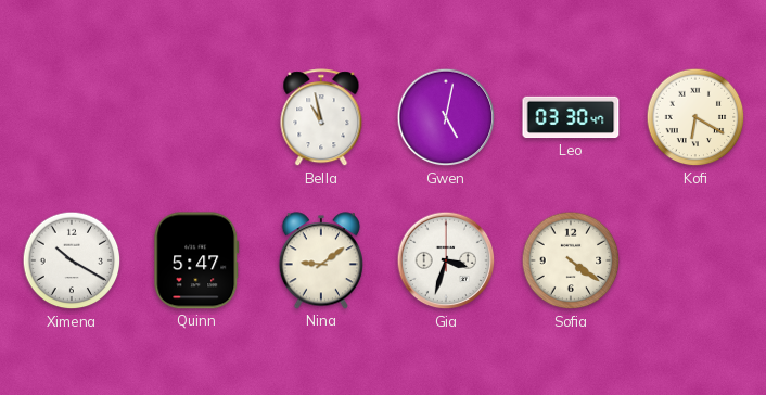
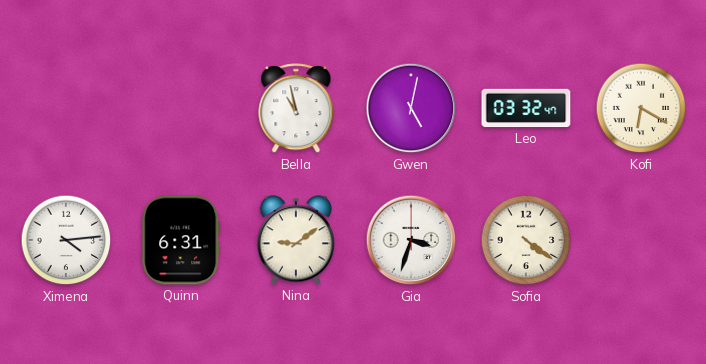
Leo: 03:30 -> 03:32
Ximena: 10:20 -> 4:14
Quinn: 5:47 -> 6:31
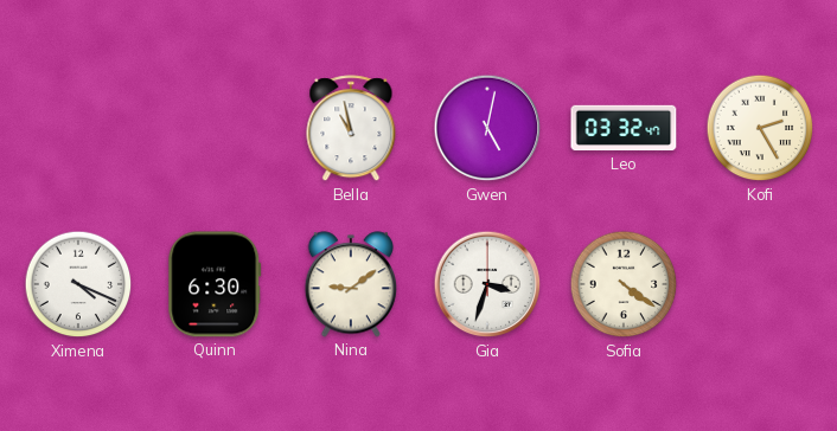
Kofi: 6:20 -> 2:25
Ximena: 4:14 -> 4:19
Quinn: 6:31 -> 6:30
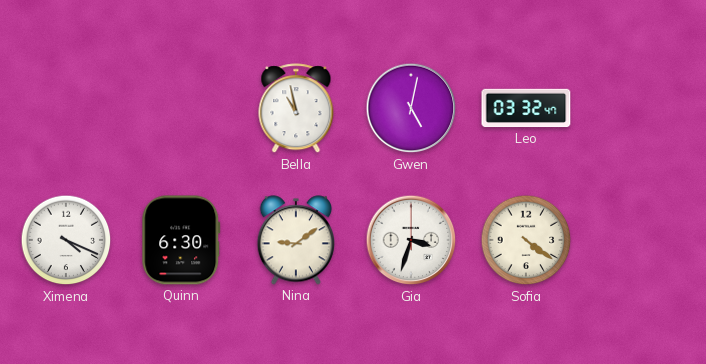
Kofi: 2:25 -> none
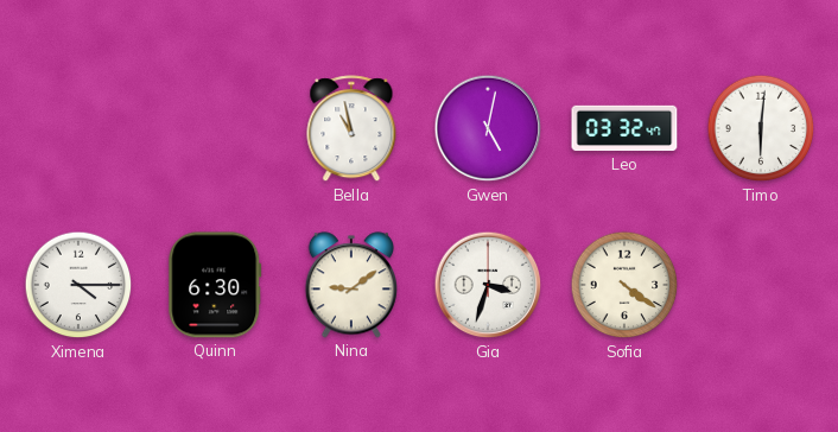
Timo: none -> 6:01
Ximena: 4:19 -> 4:15
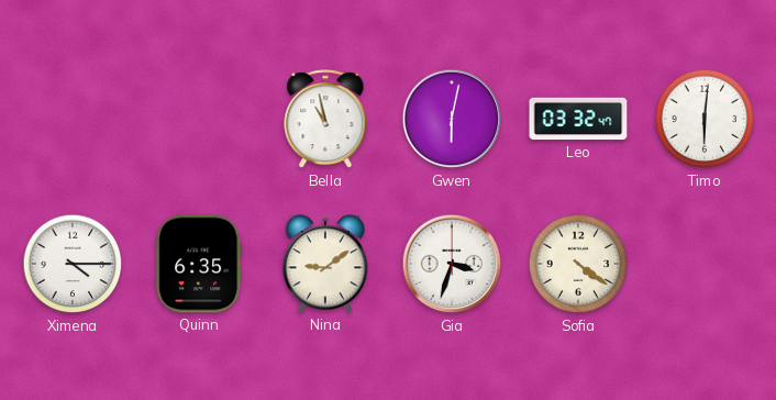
Gwen: 5:02 -> 6:02
Quinn: 6:30 -> 6:35
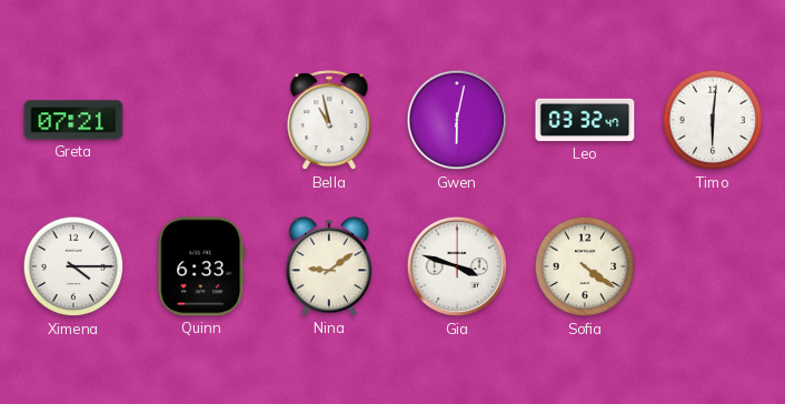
Greta: none -> 07:21
Quinn: 6:35 -> 6:33
Gia: 3:33 -> 3:48
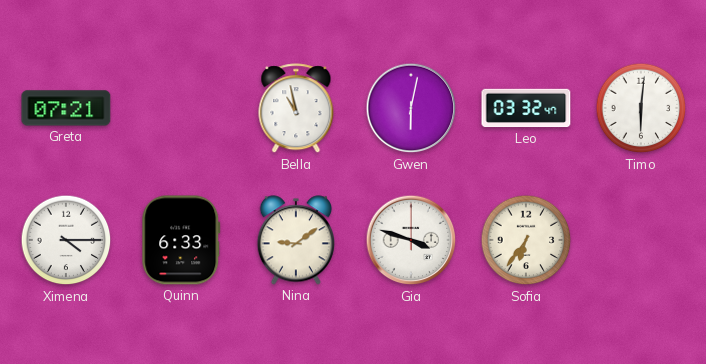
Sofia: 4:21 -> 6:36
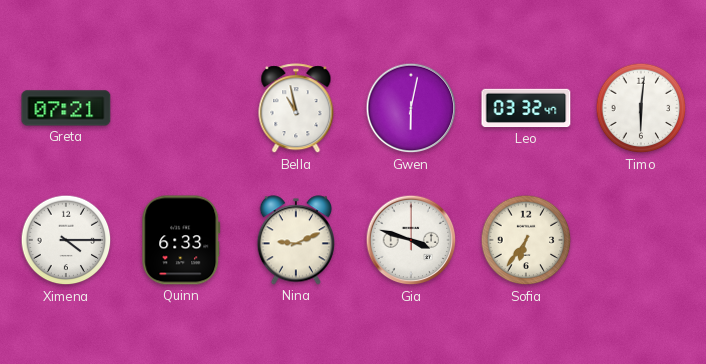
Nina: 9:09 -> 9:11
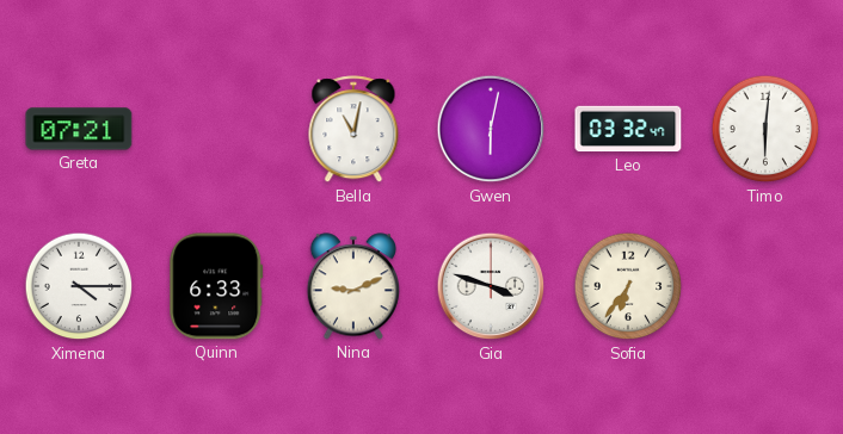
Bella: 10:58 -> 11:02
